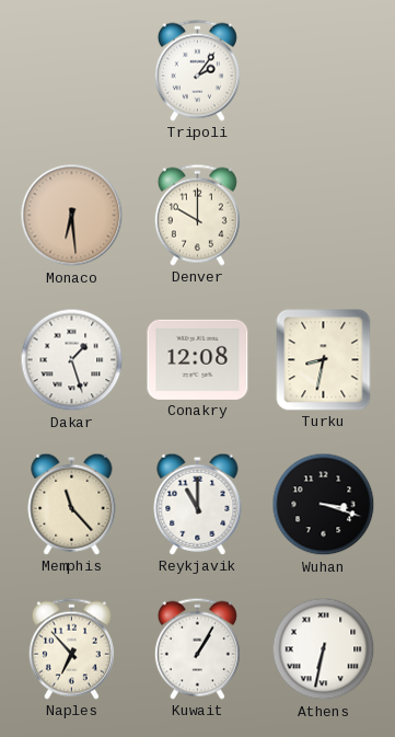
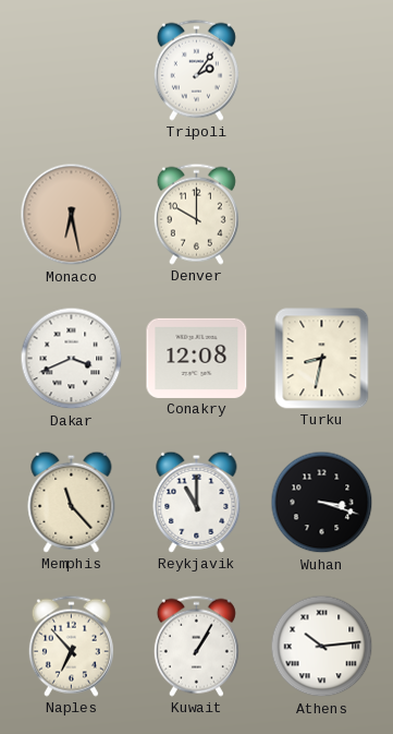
Monaco: 6:29 -> 6:28
Dakar: 1:27 -> 3:41
Athens: 6:32 -> 10:14
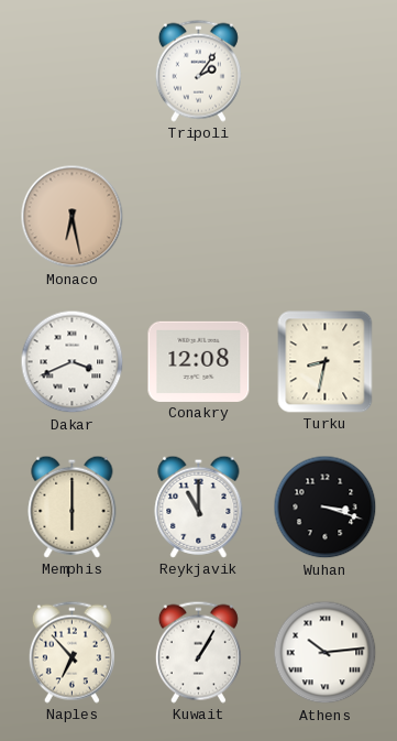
Denver: 10:00 -> none
Memphis: 11:23 -> 6:00
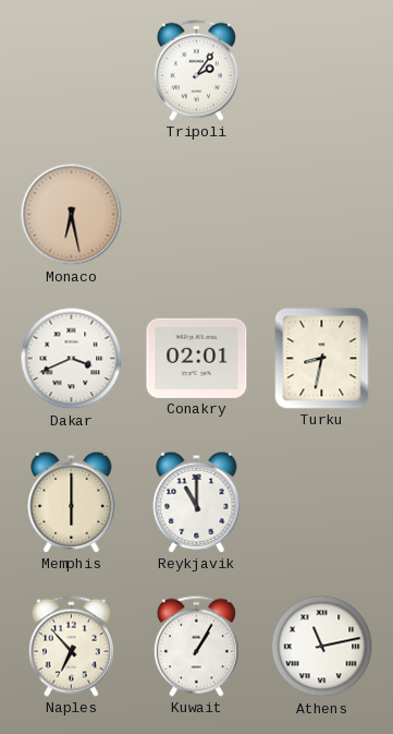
Conakry: 12:08 -> 02:01
Wuhan: 3:18 -> none
Athens: 10:14 -> 11:13
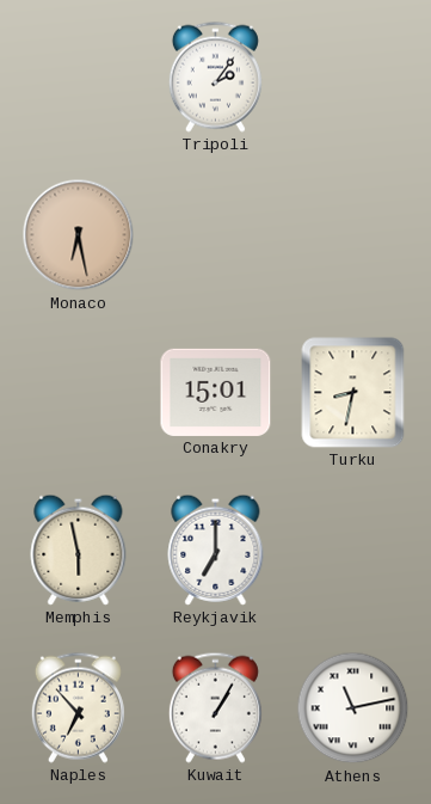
Dakar: 3:41 -> none
Conakry: 02:01 -> 15:01
Memphis: 6:00 -> 5:58
Reykjavik: 11:00 -> 7:00
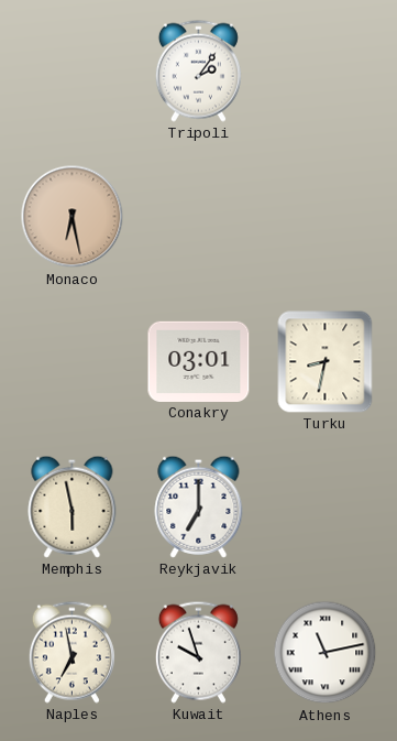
Conakry: 15:01 -> 03:01
Naples: 6:53 -> 6:58
Kuwait: 1:05 -> 9:57
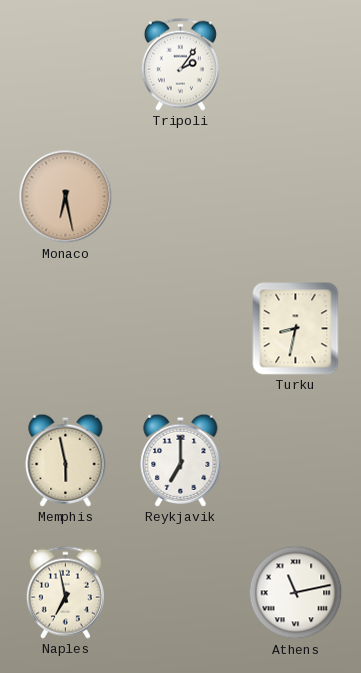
Conakry: 03:01 -> none
Kuwait: 9:57 -> none
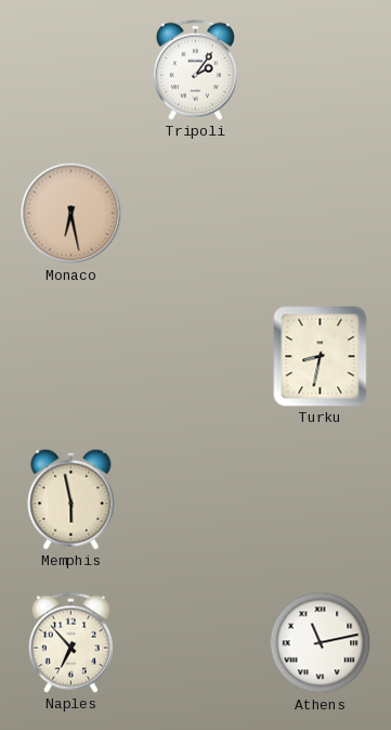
Reykjavik: 7:00 -> none
Naples: 6:58 -> 6:53
